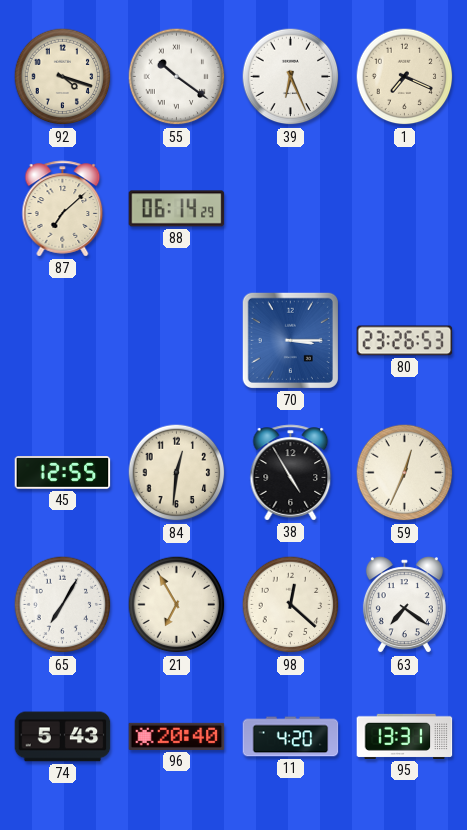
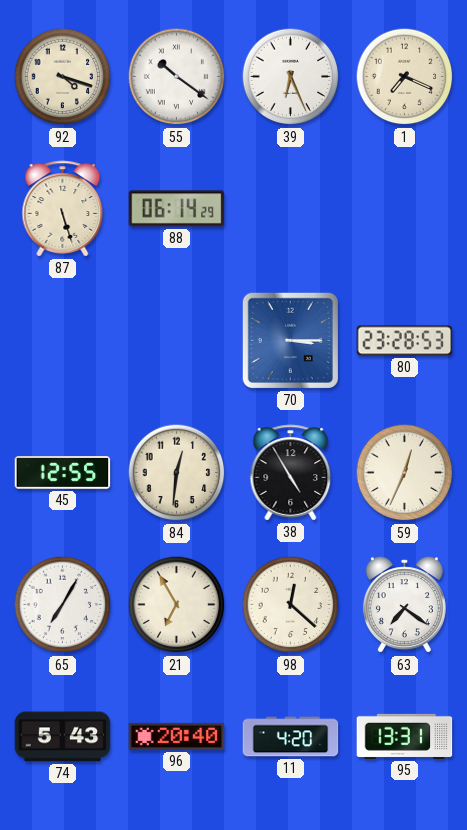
87: 7:08 -> 5:27
80: 23:26 -> 23:28
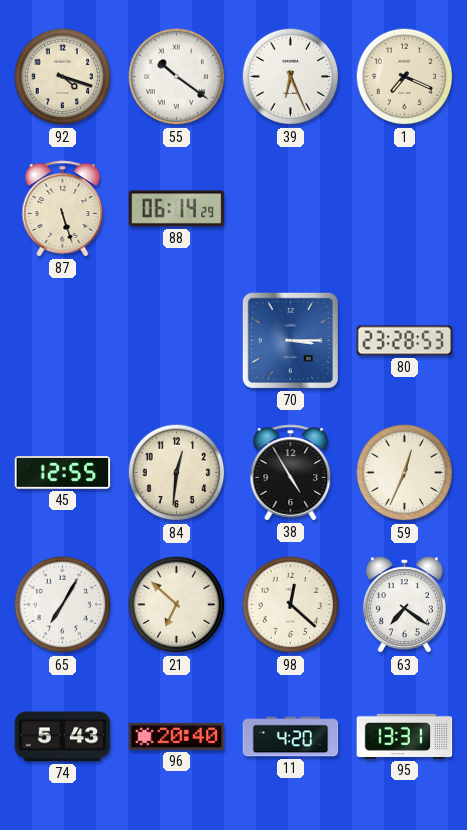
21: 6:55 -> 6:52
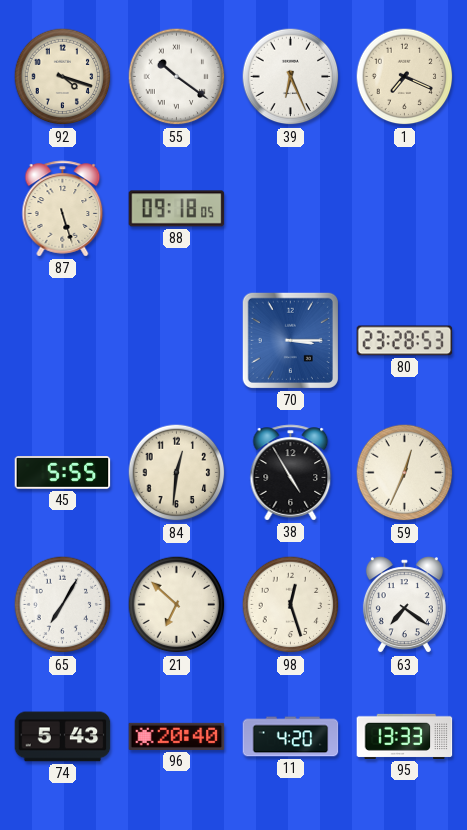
88: 06:14 -> 09:18
45: 12:55 -> 5:55
98: 12:22 -> 12:27
95: 13:31 -> 13:33
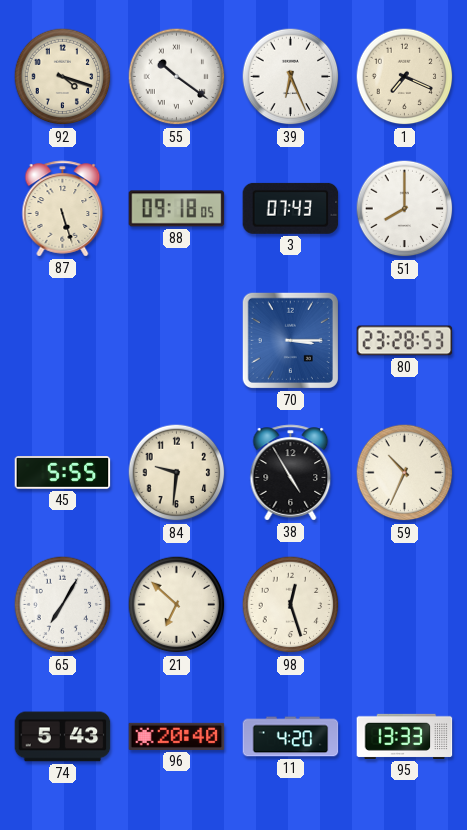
3: none -> 07:43
51: none -> 8:00
84: 12:31 -> 9:31
59: 12:34 -> 10:34
63: 7:21 -> none
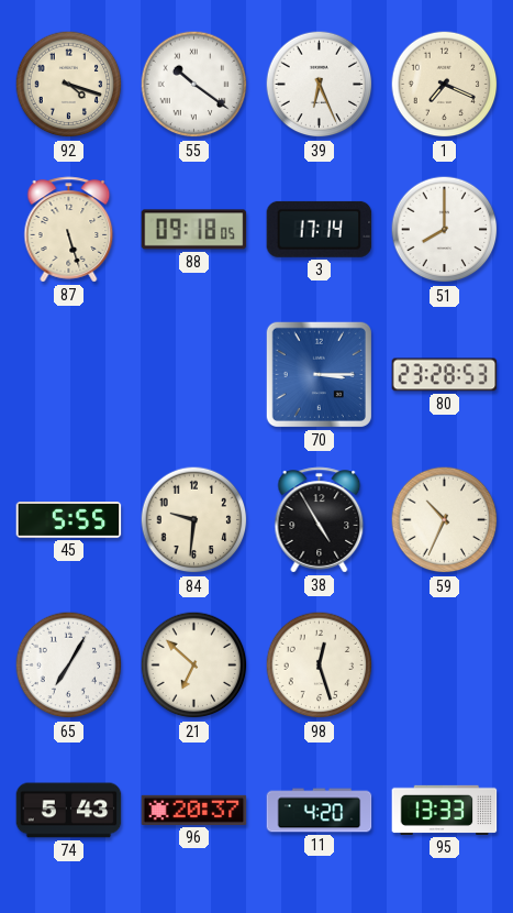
3: 07:43 -> 17:14
96: 20:40 -> 20:37
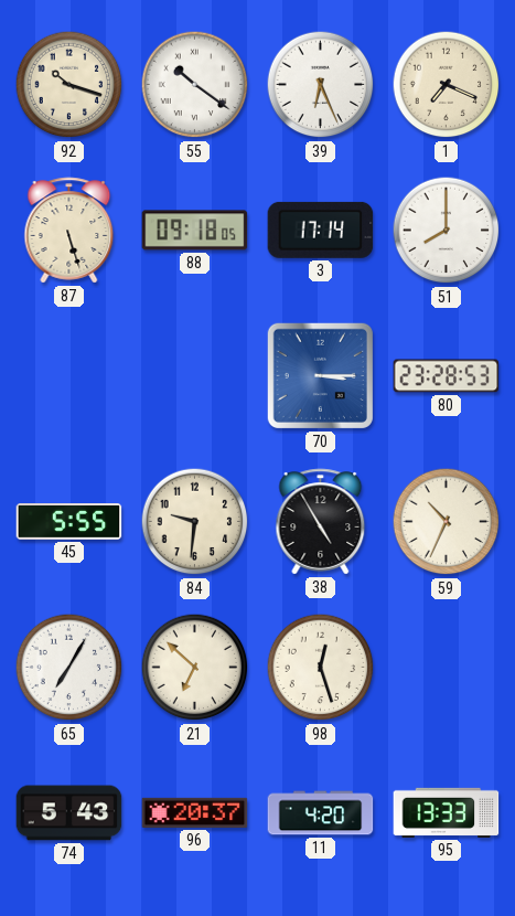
92: 4:18 -> 10:18
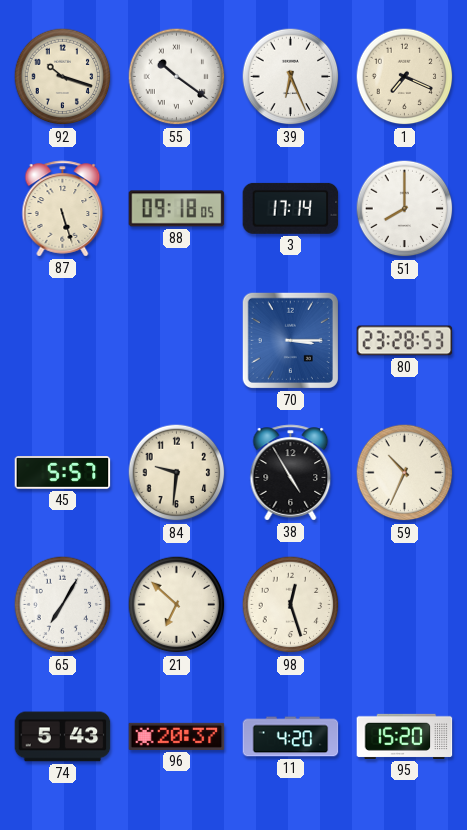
45: 5:55 -> 5:57
95: 13:33 -> 15:20
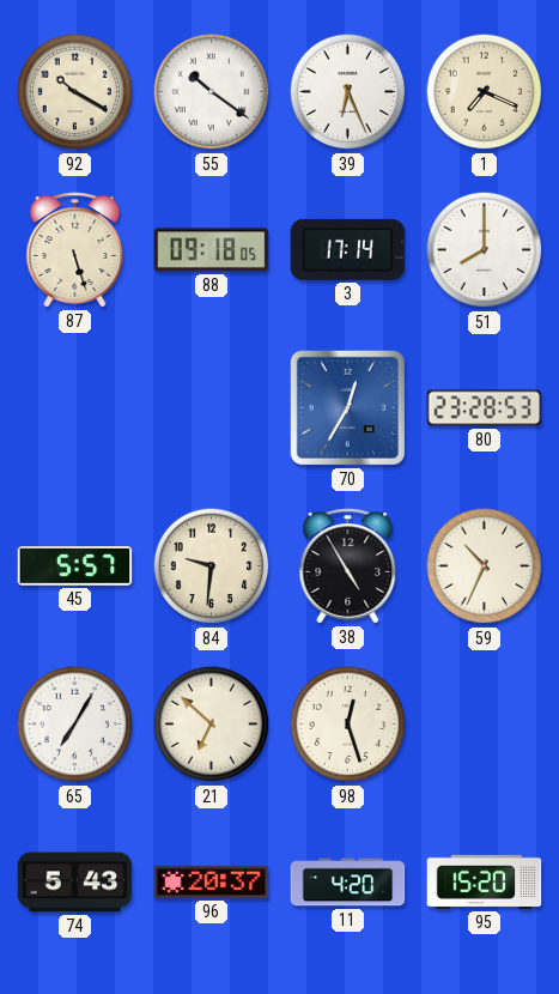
92: 10:18 -> 10:20
70: 3:15 -> 12:35
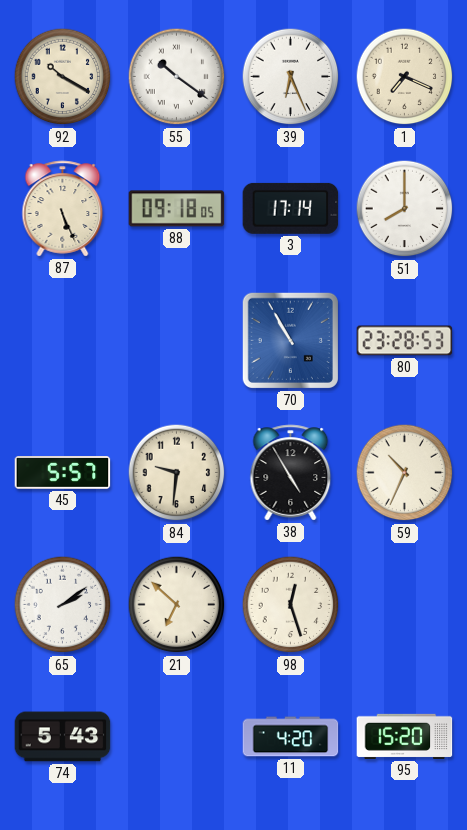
87: 5:27 -> 5:26
70: 12:35 -> 10:55
65: 7:05 -> 2:09
96: 20:37 -> none
